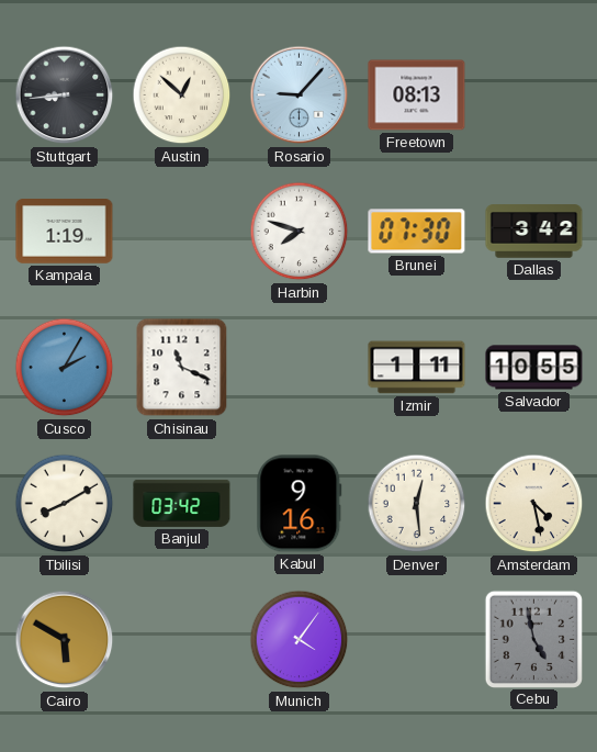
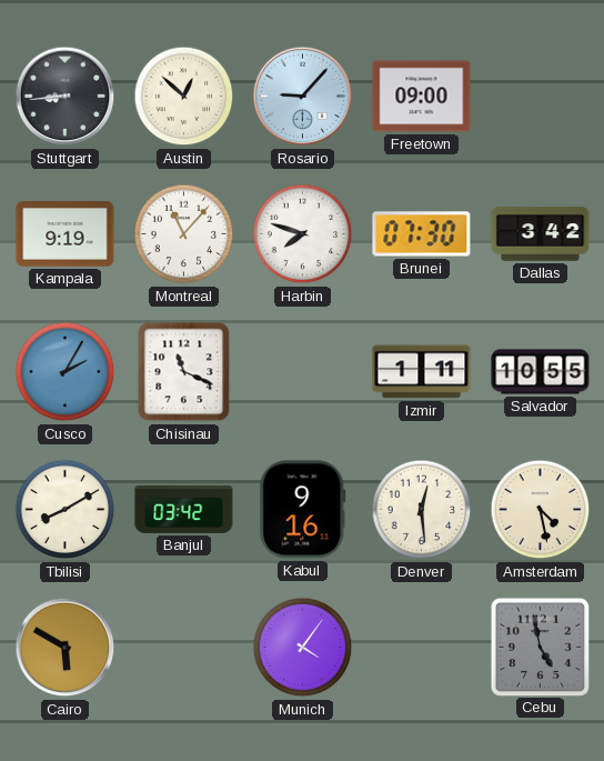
Freetown: 08:13 -> 09:00
Kampala: 1:19 -> 9:19
Montreal: none -> 11:07
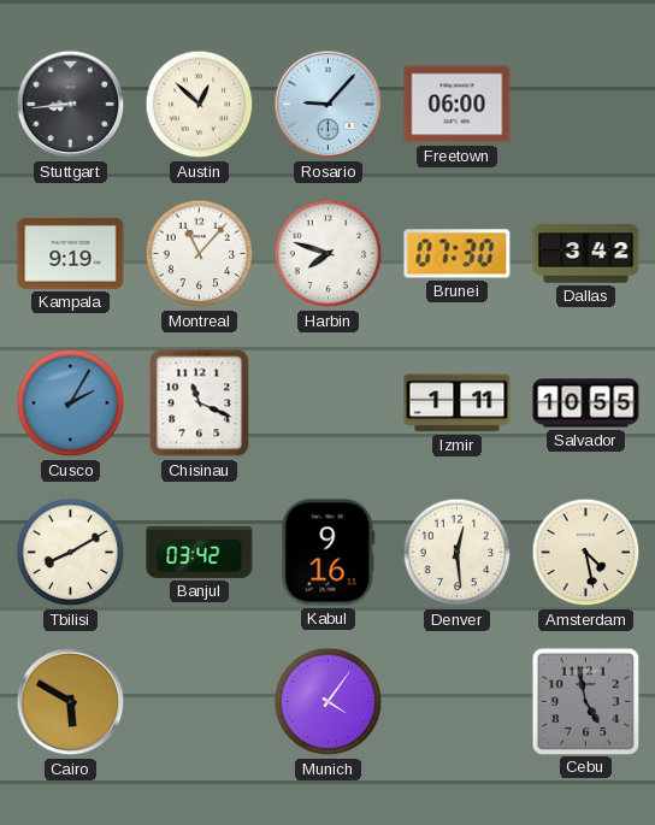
Freetown: 09:00 -> 06:00
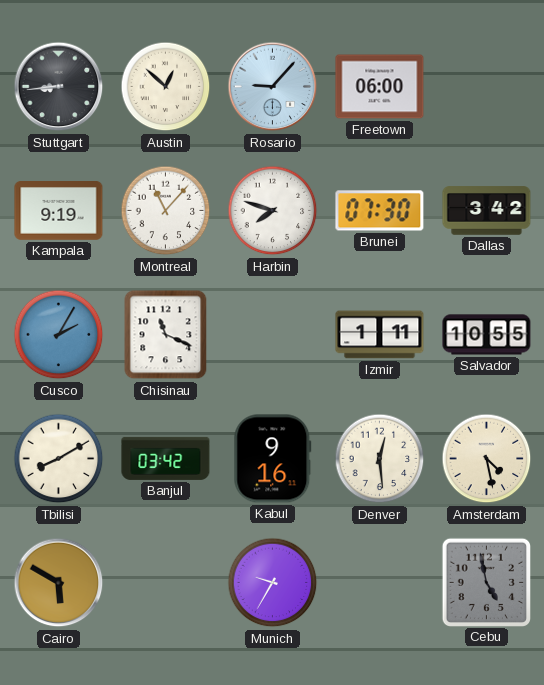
Munich: 4:06 -> 9:35
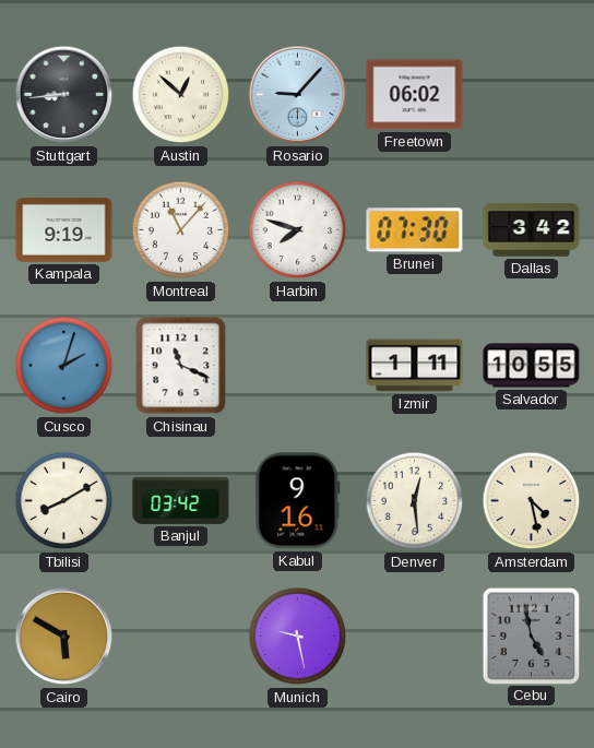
Freetown: 06:00 -> 06:02
Cusco: 2:05 -> 2:03
Munich: 9:35 -> 9:28
